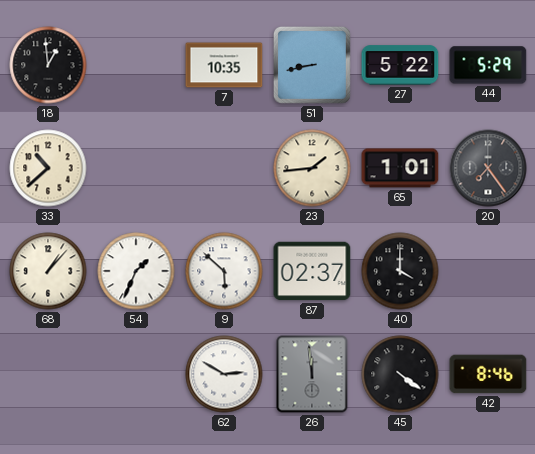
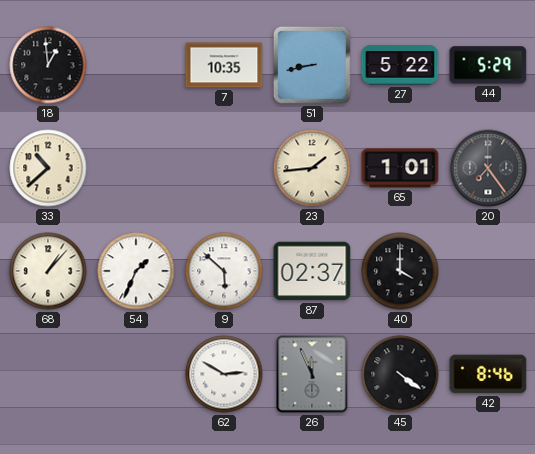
26: 11:59 -> 11:56
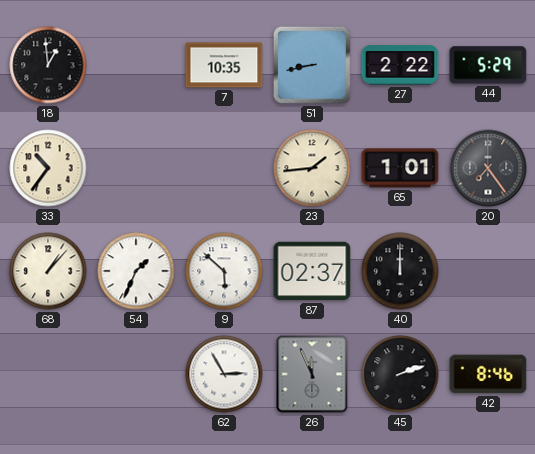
27: 5:22 -> 2:22
33: 10:38 -> 10:36
40: 4:00 -> 12:00
62: 2:50 -> 2:55
45: 4:21 -> 2:12
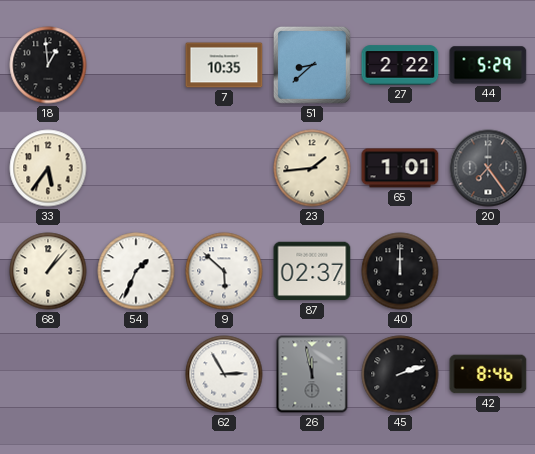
51: 8:43 -> 8:38
33: 10:36 -> 5:36
26: 11:56 -> 11:58
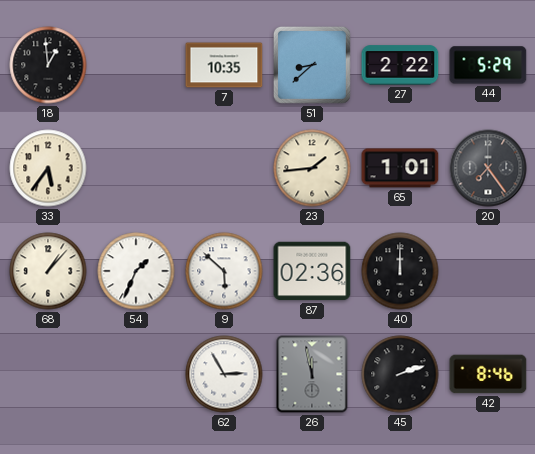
87: 02:37 -> 02:36
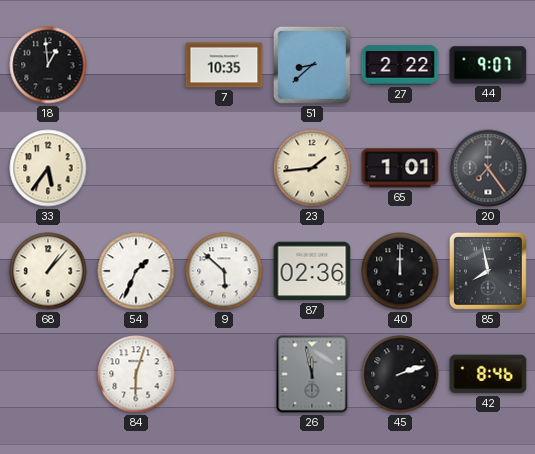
44: 5:29 -> 9:07
85: none -> 7:58
84: none -> 6:03
62: 2:55 -> none
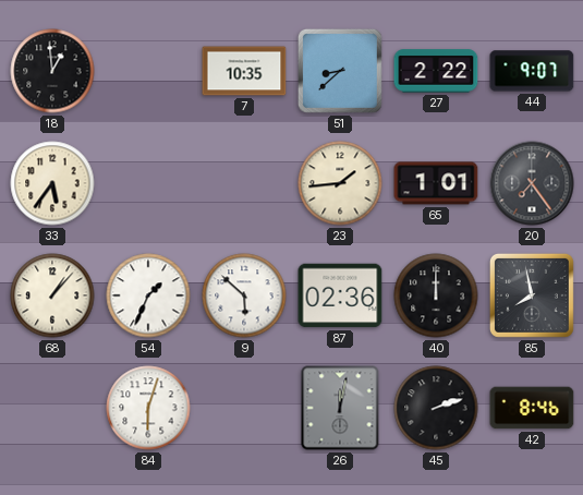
26: 11:58 -> 12:02
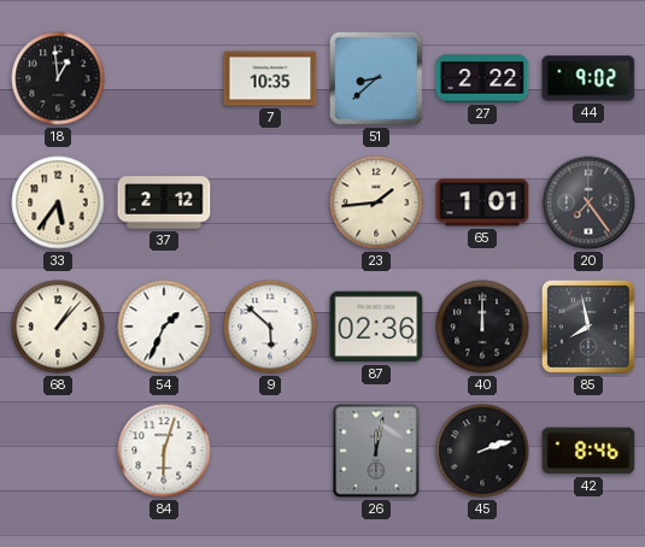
44: 9:07 -> 9:02
37: none -> 2:12
